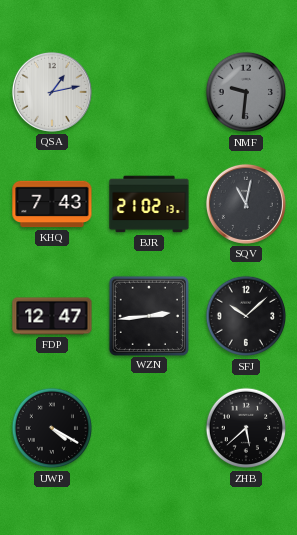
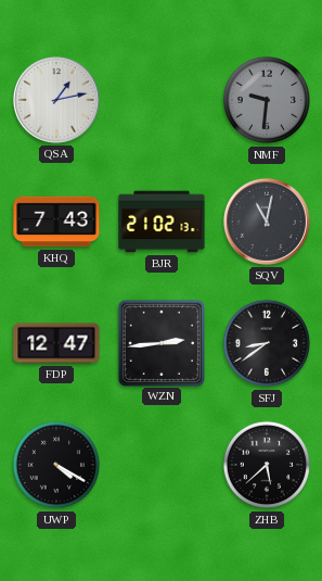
SFJ: 10:08 -> 8:39
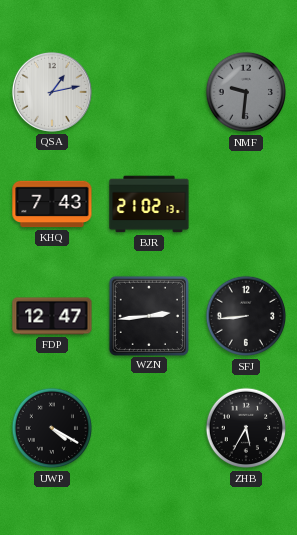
SQV: 11:02 -> none
SFJ: 8:39 -> 8:44
ZHB: 5:38 -> 5:35
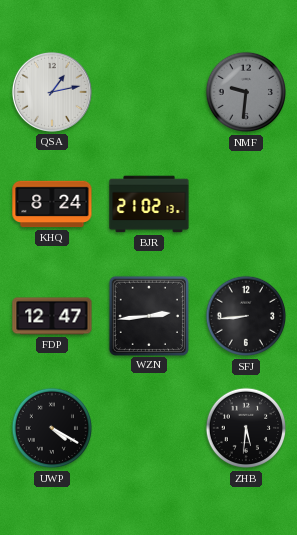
KHQ: 7:43 -> 8:24
ZHB: 5:35 -> 5:31
